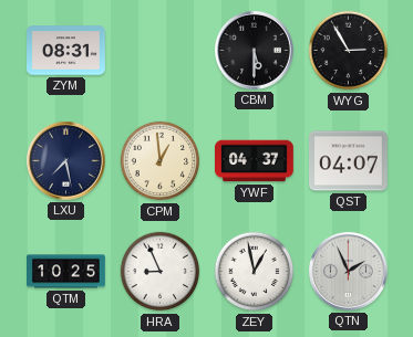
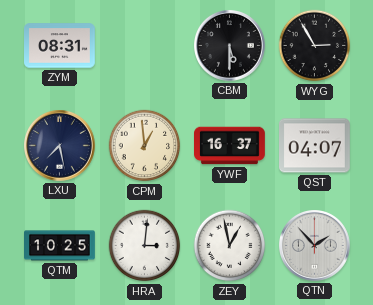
YWF: 04:37 -> 16:37
HRA: 8:56 -> 3:01
QTN: 1:56 -> 1:53
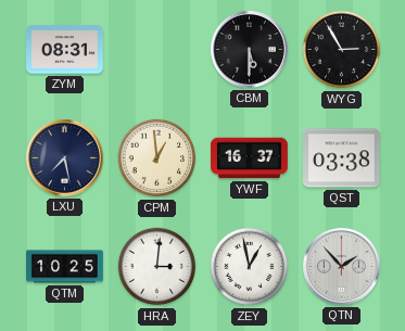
QST: 04:07 -> 03:38
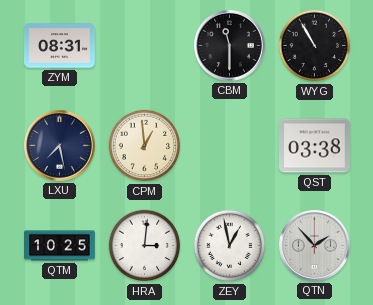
CBM: 5:30 -> 11:30
WYG: 2:55 -> 10:55
YWF: 16:37 -> none
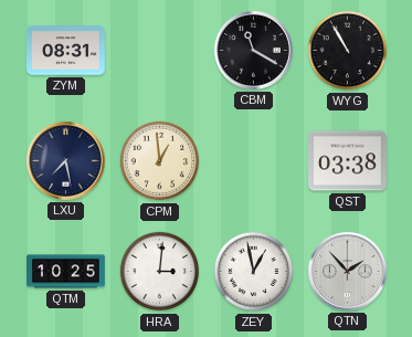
CBM: 11:30 -> 11:20
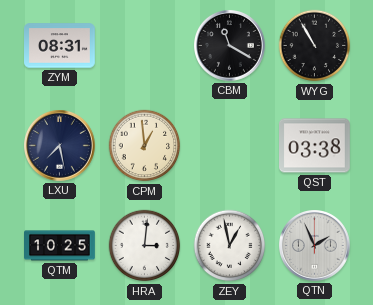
QTN: 1:53 -> 1:56
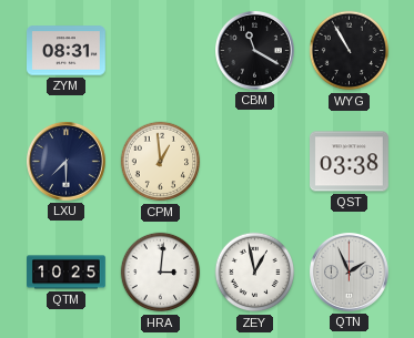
LXU: 7:28 -> 7:30
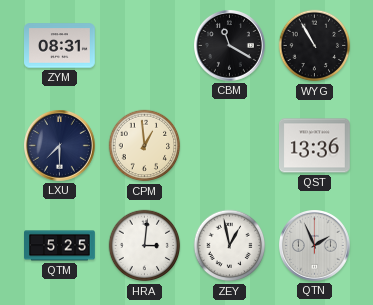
QST: 03:38 -> 13:36
QTM: 10:25 -> 5:25
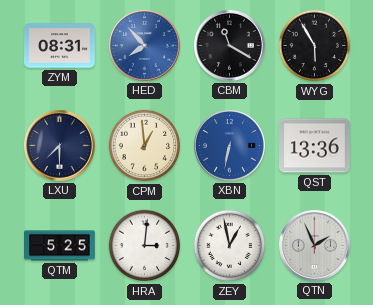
HED: none -> 7:53
WYG: 10:55 -> 5:55
XBN: none -> 6:32
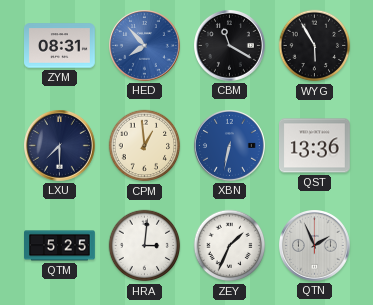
ZEY: 12:58 -> 1:34
